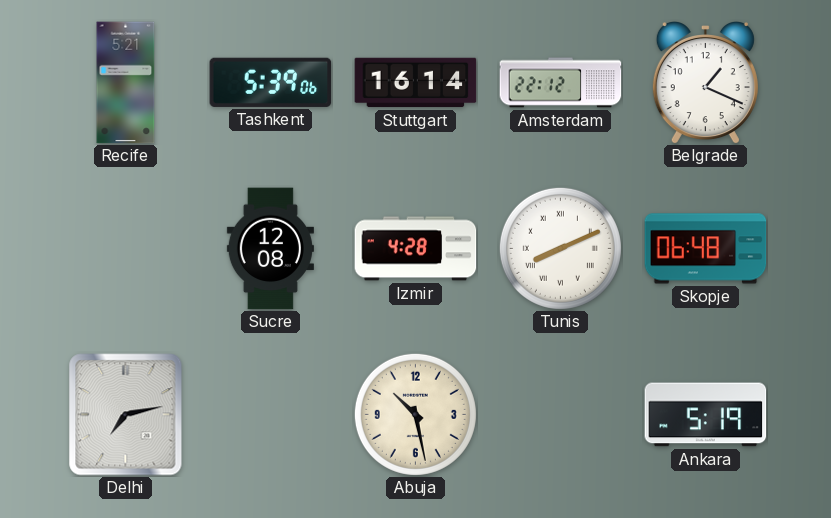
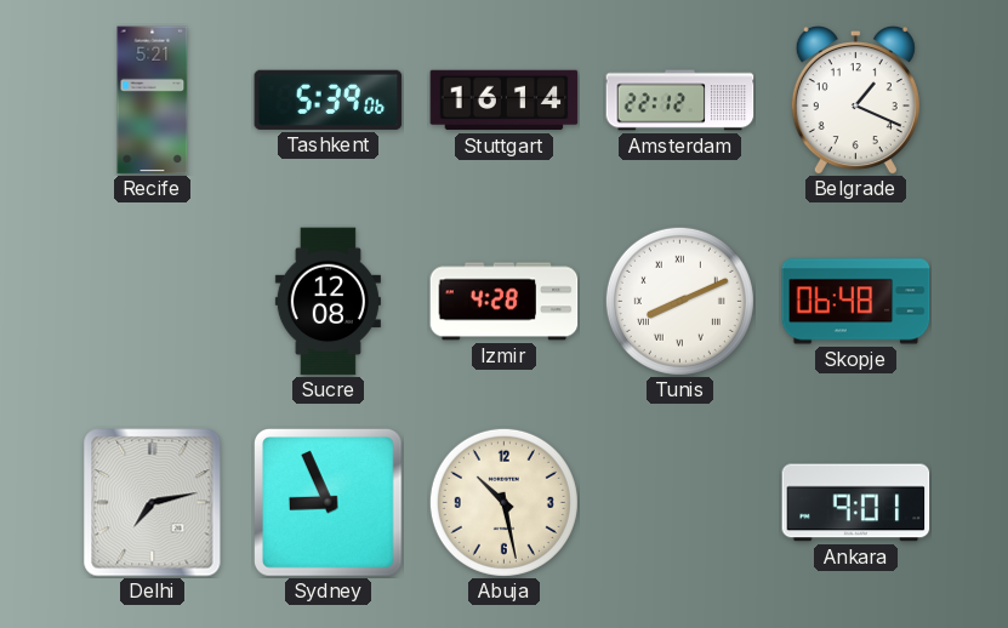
Sydney: none -> 8:56
Ankara: 5:19 -> 9:01
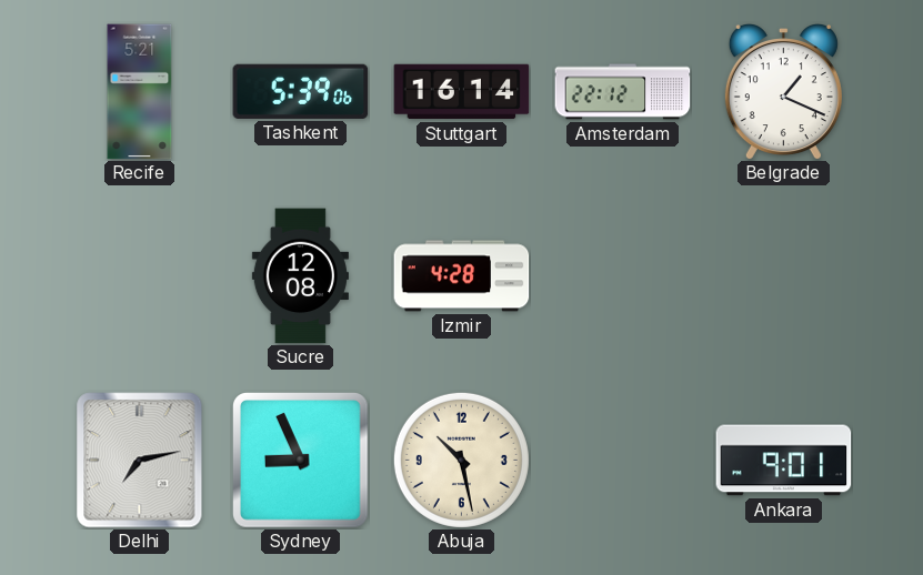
Tunis: 8:11 -> none
Skopje: 06:48 -> none
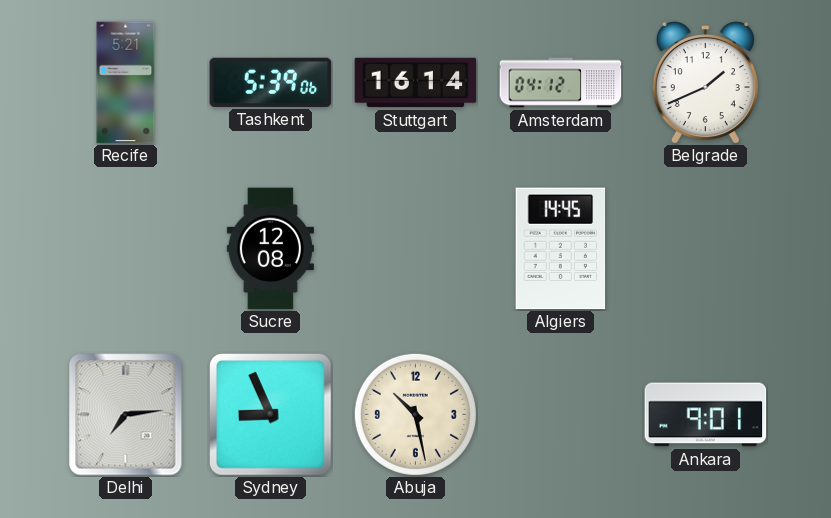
Amsterdam: 22:12 -> 04:12
Belgrade: 1:19 -> 1:41
Izmir: 4:28 -> none
Algiers: none -> 14:45
Delhi: 7:13 -> 7:14
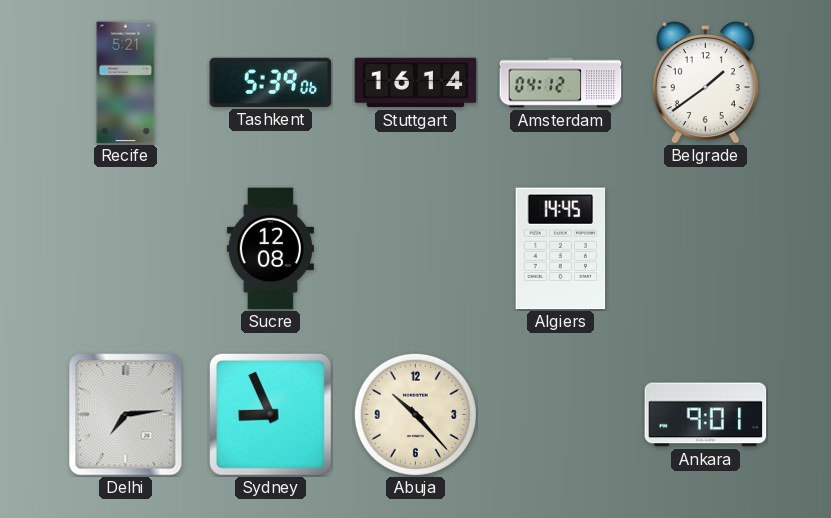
Belgrade: 1:41 -> 1:39
Abuja: 10:28 -> 10:23
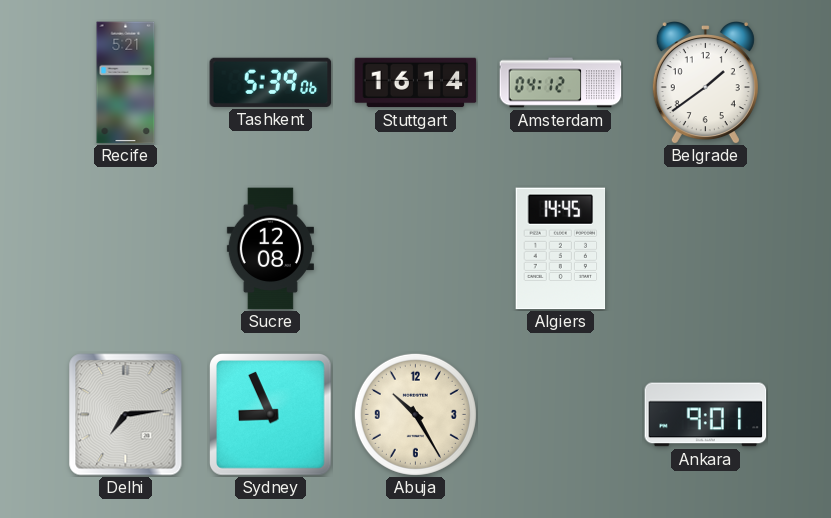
Abuja: 10:23 -> 10:25
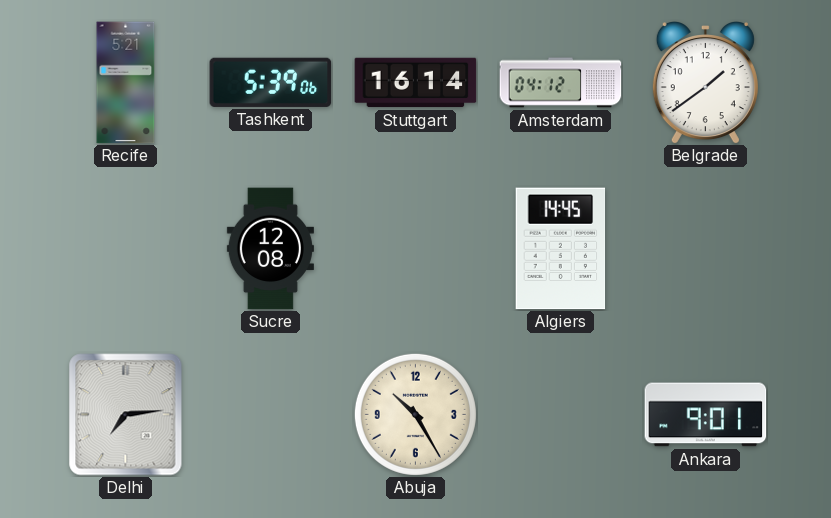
Sydney: 8:56 -> none
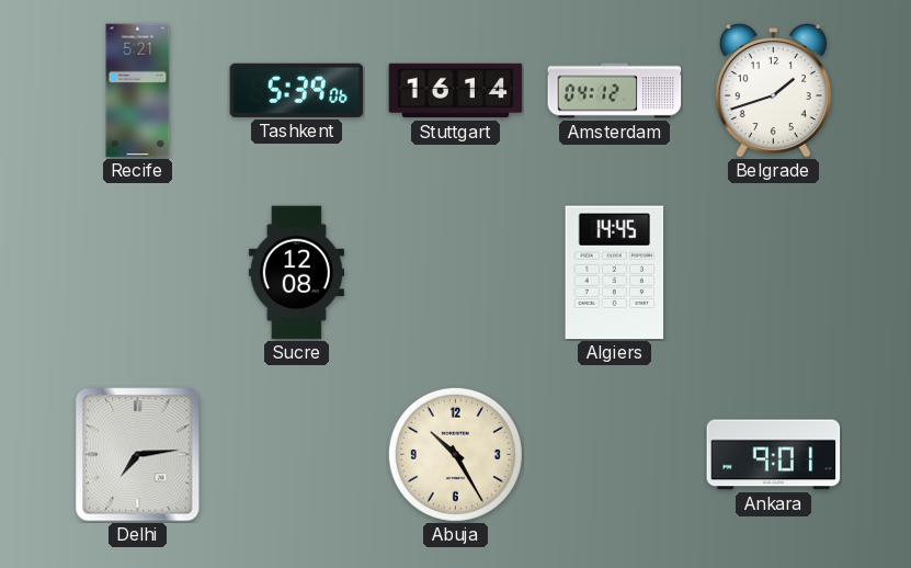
Belgrade: 1:39 -> 1:42
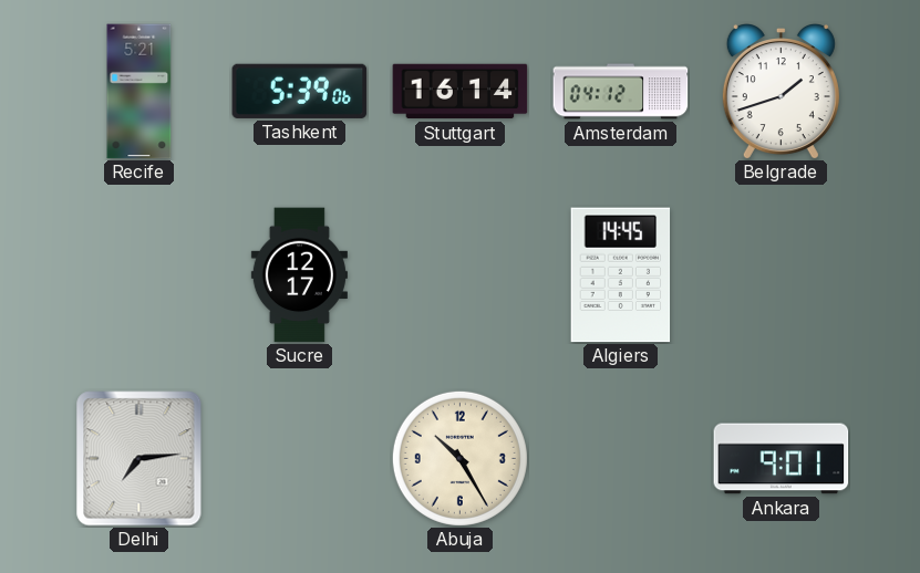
Sucre: 12:08 -> 12:17
